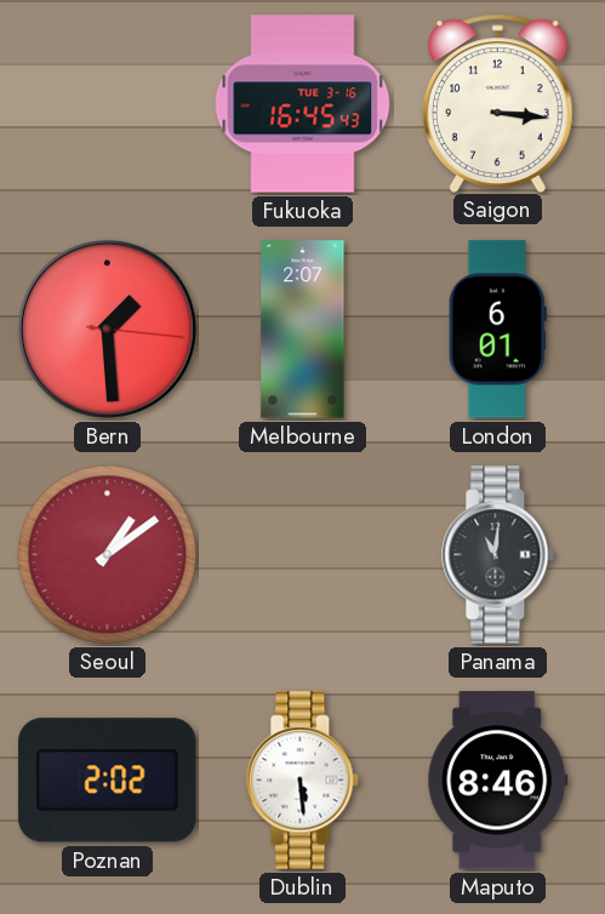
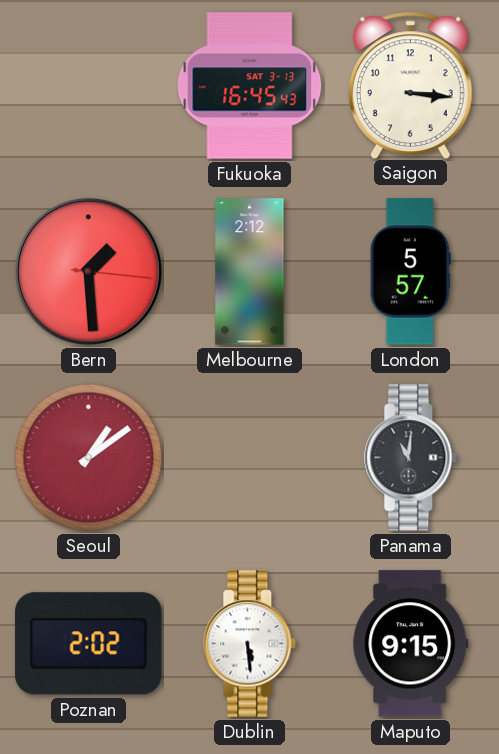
Fukuoka date: TUE 3-16 -> SAT 3-13
Melbourne: 2:07 -> 2:12
London: 6:01 -> 5:57
Maputo: 8:46 -> 9:15
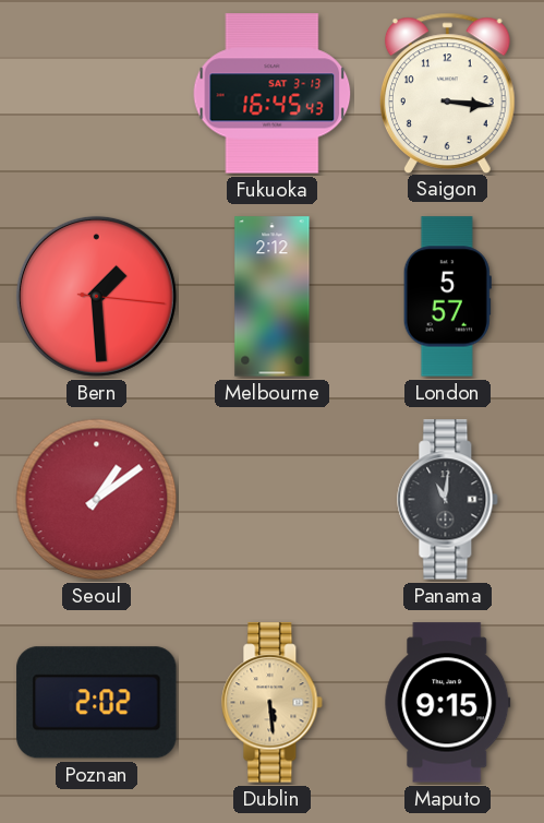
Dublin dial: white -> champagne
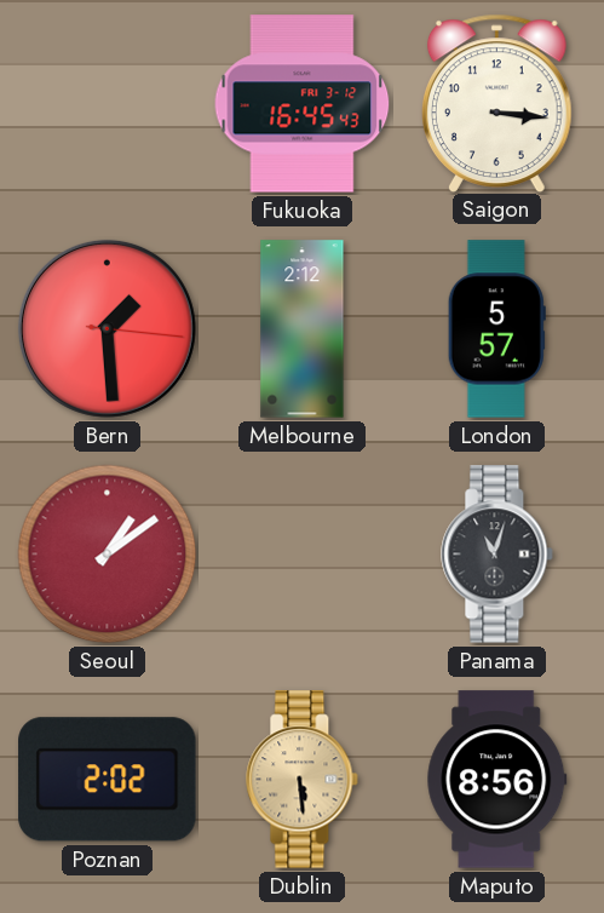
Fukuoka date: SAT 3-13 -> FRI 3-12
Panama: 11:01 -> 11:03
Maputo: 9:15 -> 8:56
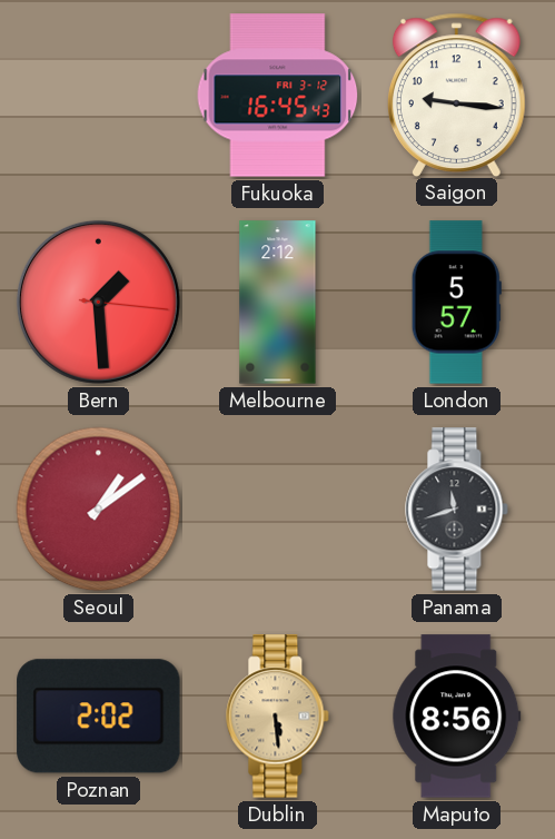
Saigon: 3:16 -> 9:16
Panama: 11:03 -> 11:42
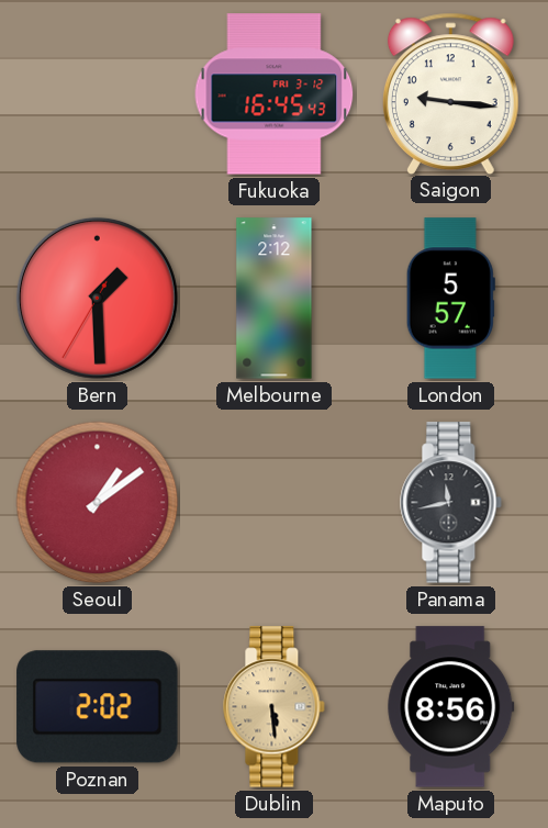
Bern: 1:29:16 -> 1:29:35
Panama: 11:42 -> 11:43
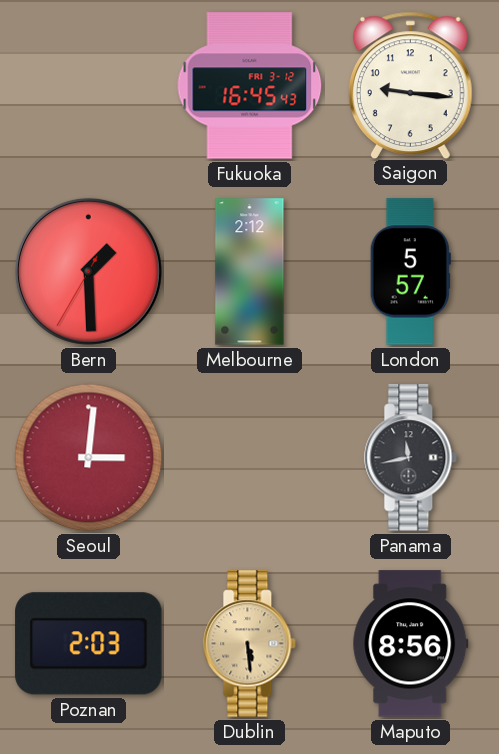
Seoul: 1:09 -> 3:01
Poznan: 2:02 -> 2:03
